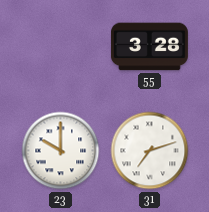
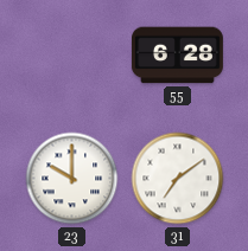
55: 3:28 -> 6:28
31: 7:12 -> 7:09
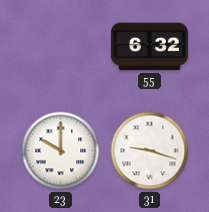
55: 6:28 -> 6:32
31: 7:09 -> 9:18
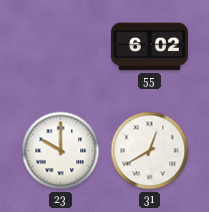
55: 6:32 -> 6:02
31: 9:18 -> 12:40
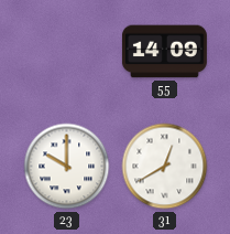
55: 6:02 -> 14:09
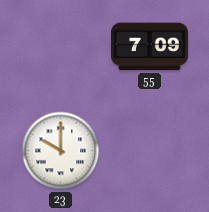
55: 14:09 -> 7:09
31: 12:40 -> none
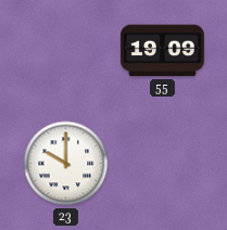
55: 7:09 -> 19:09
